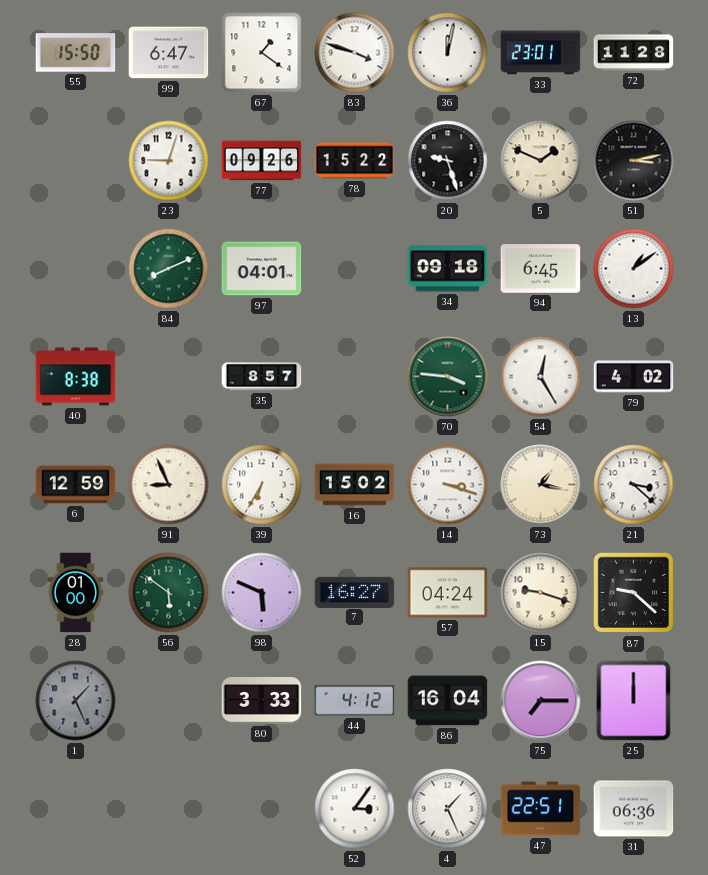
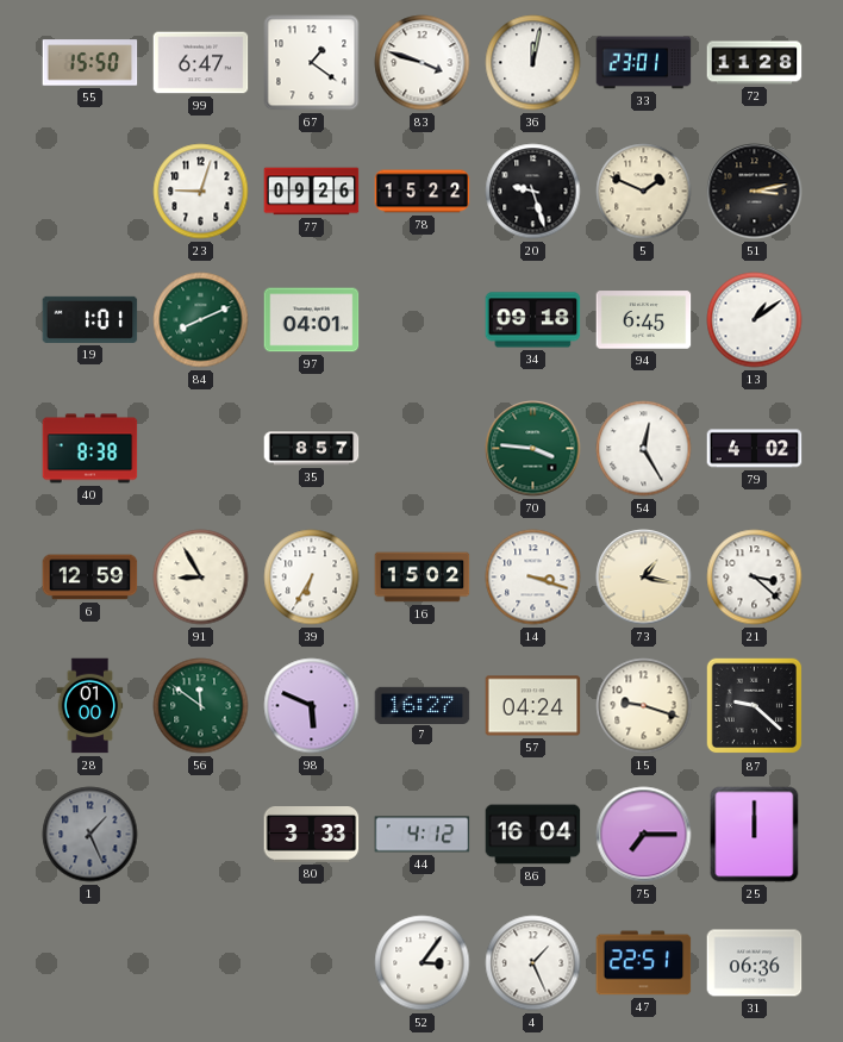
19: none -> 1:01
91: 8:56 -> 8:55
56: 5:51 -> 11:51
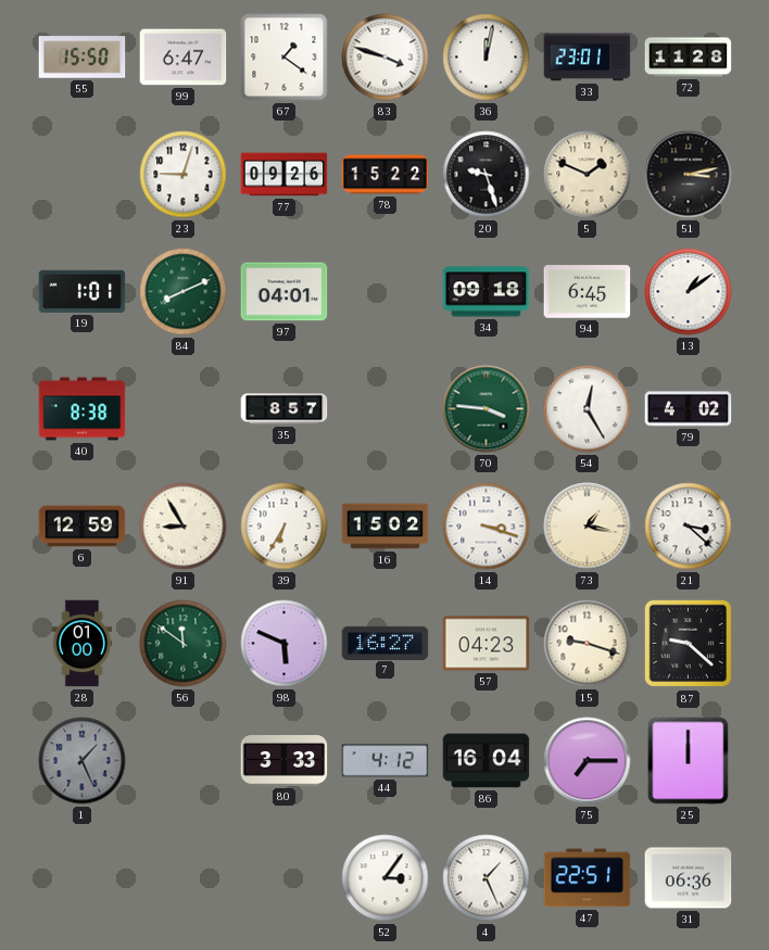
57: 04:24 -> 04:23
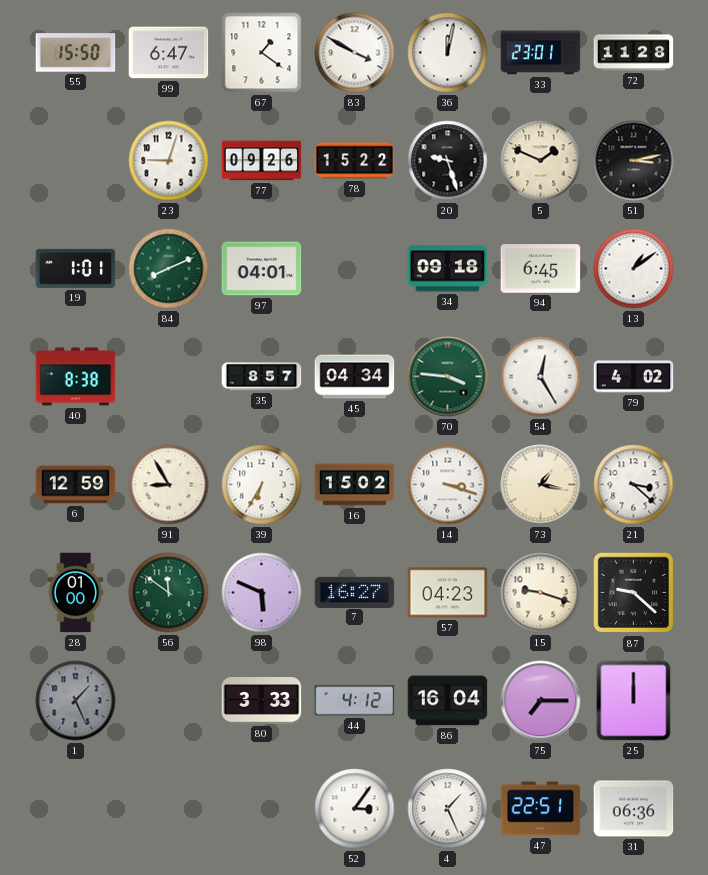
83: 3:48 -> 3:50
45: none -> 04:34
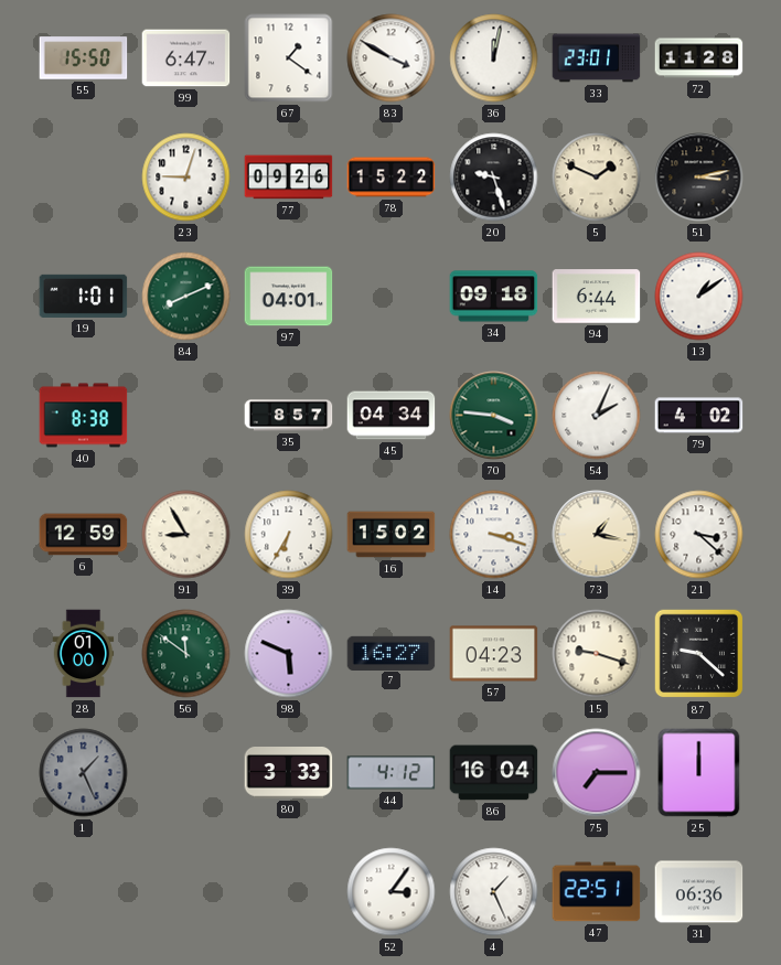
94: 6:45 -> 6:44
54: 12:25 -> 2:04
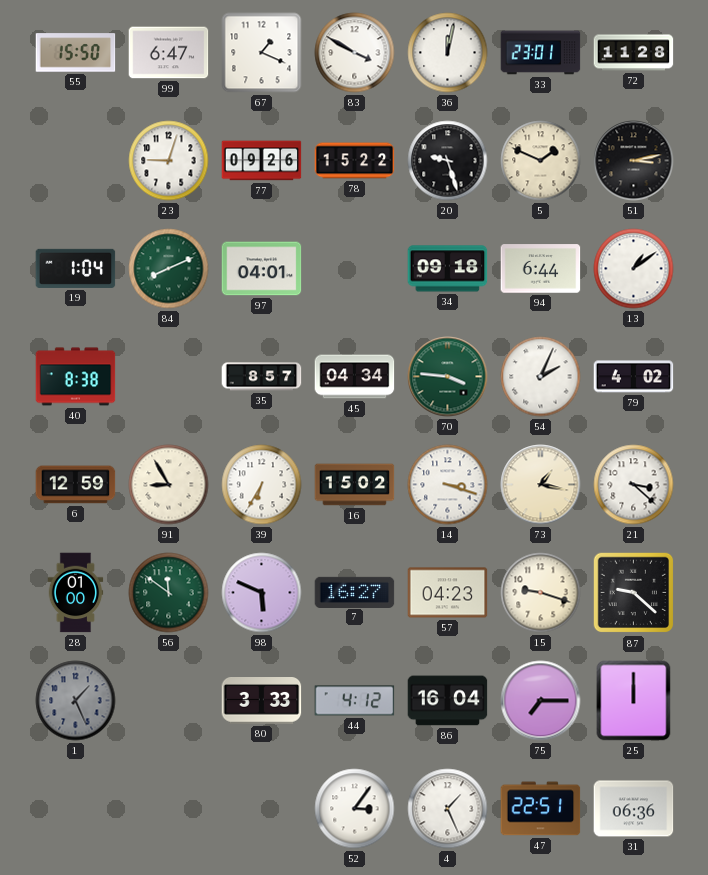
67: 1:21 -> 1:19
19: 1:01 -> 1:04
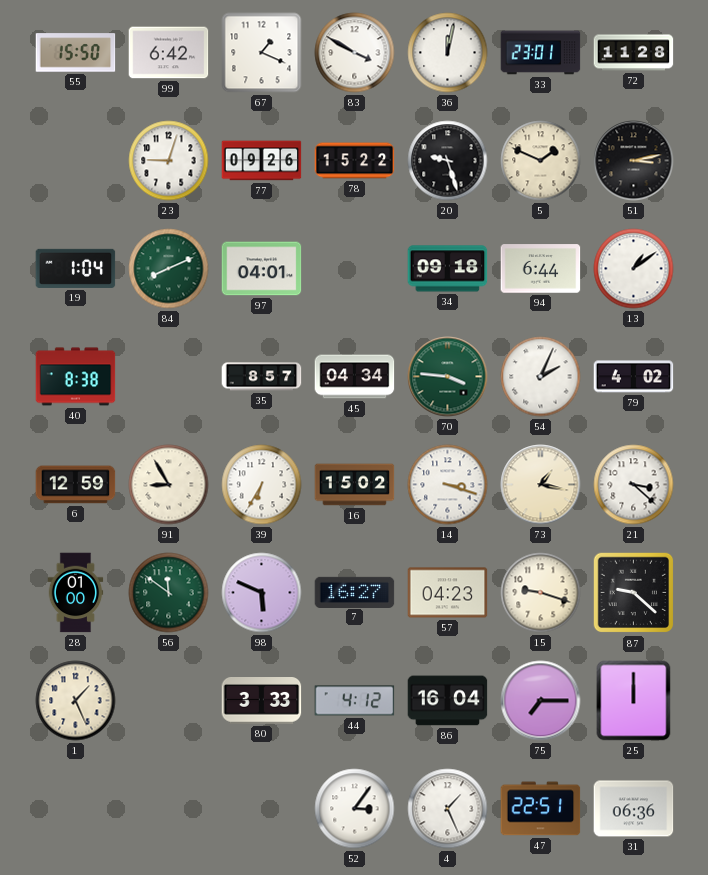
99: 6:47 -> 6:42
1 dial: grey -> cream
